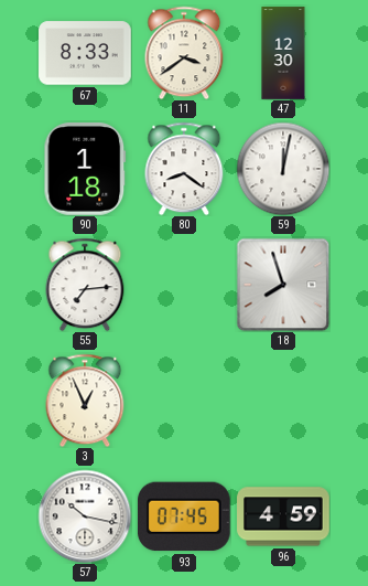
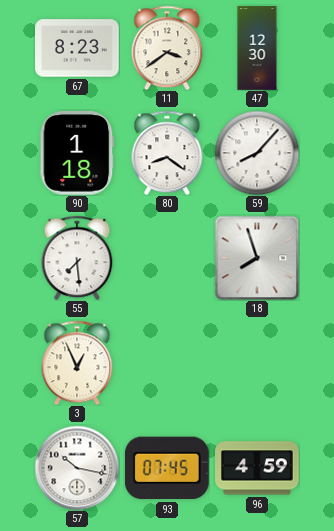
67: 8:33 -> 8:23
59: 12:02 -> 8:07
55: 7:14 -> 7:29
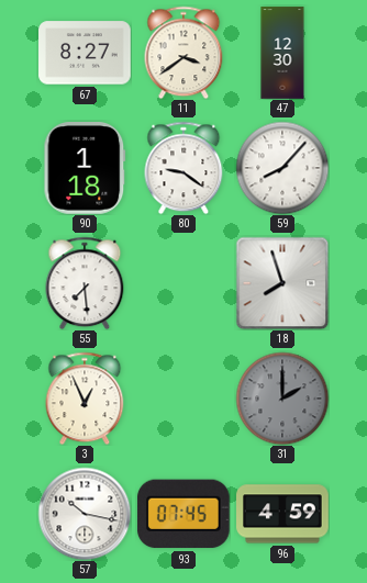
67: 8:23 -> 8:27
80: 8:21 -> 9:21
31: none -> 2:00
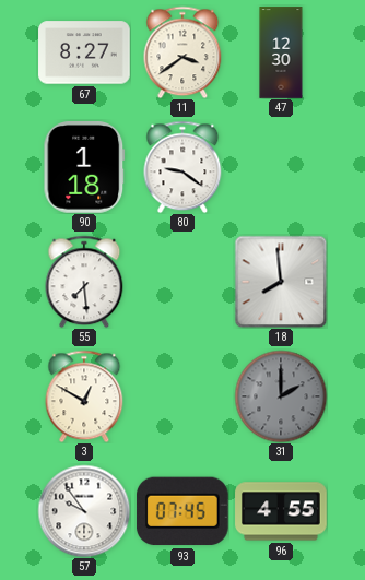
59: 8:07 -> none
18: 7:57 -> 7:59
3: 12:56 -> 12:50
57: 10:17 -> 9:54
96: 4:59 -> 4:55
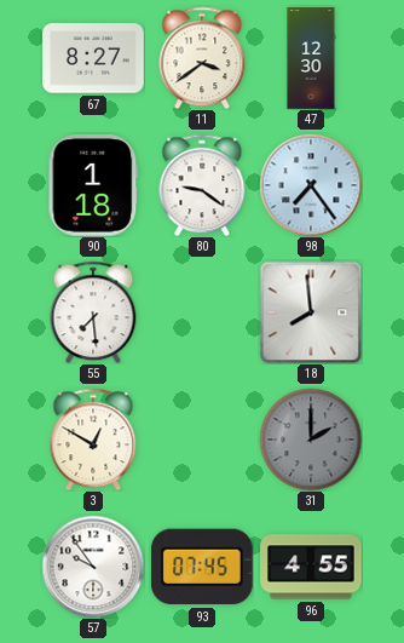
98: none -> 7:24
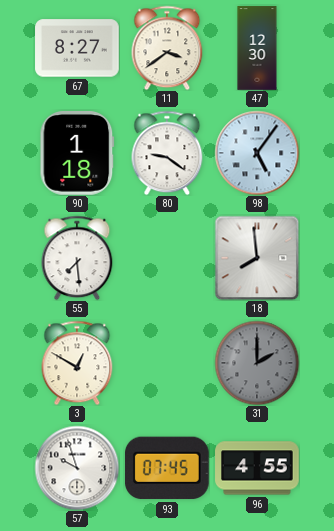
98: 7:24 -> 5:06
57: 9:54 -> 9:57
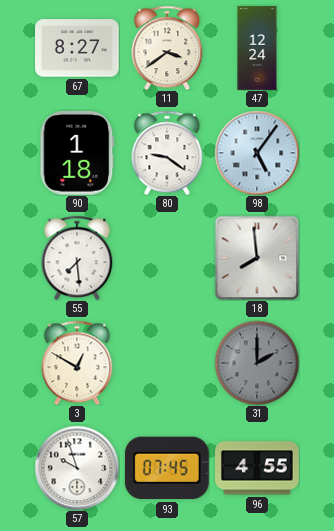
47: 12:30 -> 12:24
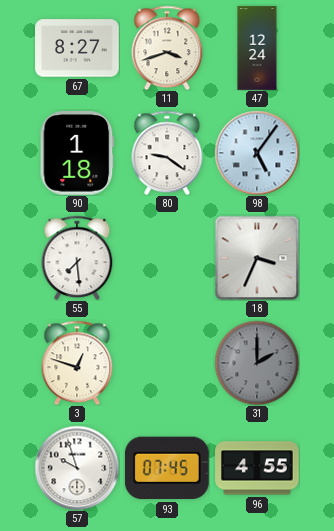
11: 3:39 -> 3:42
18: 7:59 -> 3:34
3: 12:50 -> 12:48
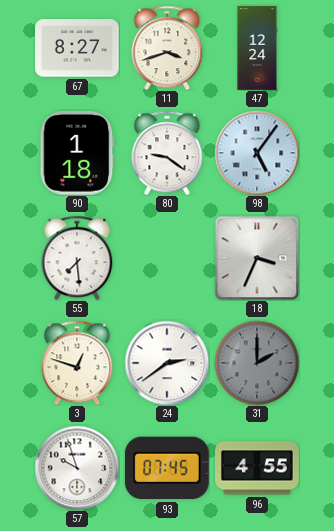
24: none -> 2:39
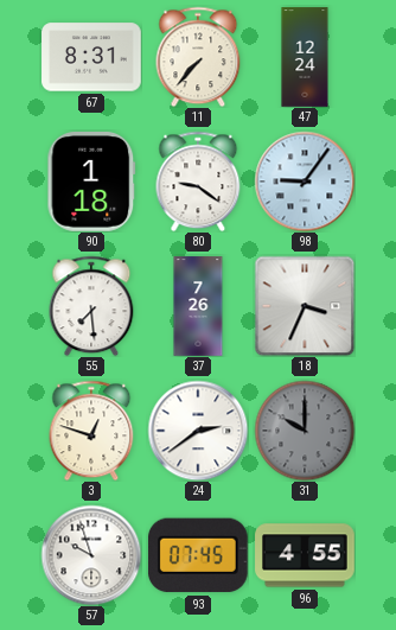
67: 8:27 -> 8:31
11: 3:42 -> 7:37
98: 5:06 -> 9:06
37: none -> 7:26
31: 2:00 -> 10:00
